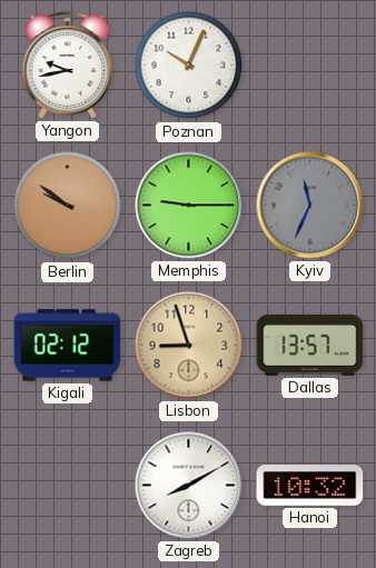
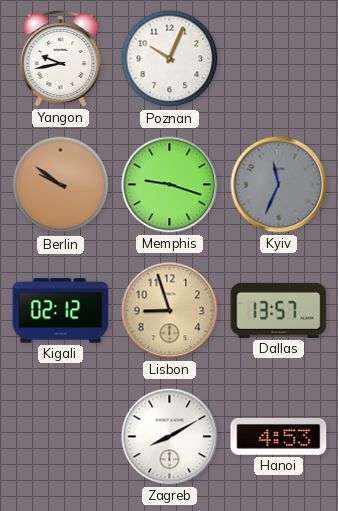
Memphis: 9:15 -> 9:18
Hanoi: 10:32 -> 4:53
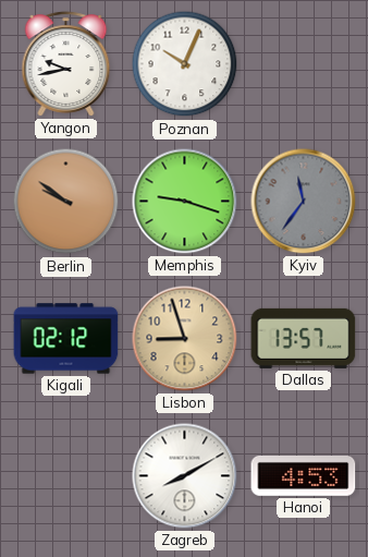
Kyiv: 11:34 -> 11:36
